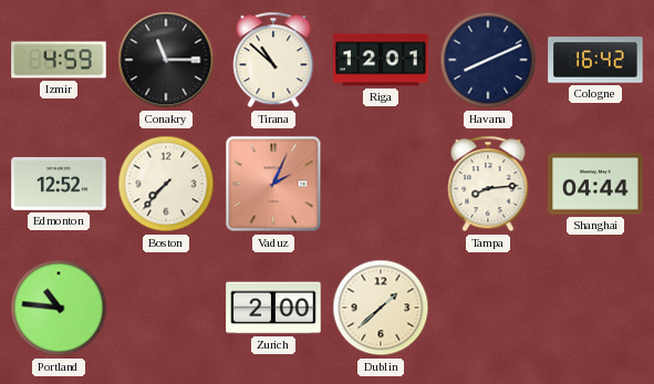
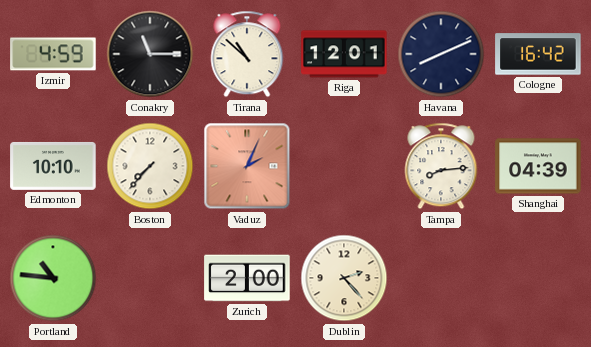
Edmonton: 12:52 -> 10:10
Shanghai: 04:44 -> 04:39
Dublin: 1:38 -> 2:23
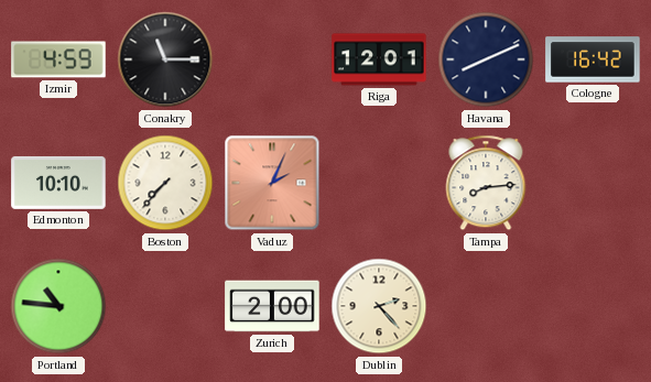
Tirana: 10:52 -> none
Shanghai: 04:39 -> none
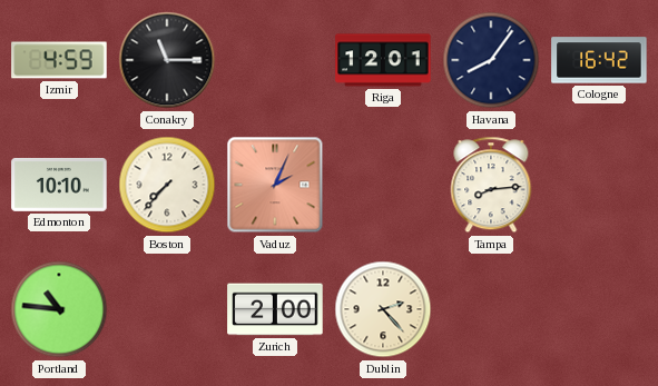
Havana: 8:11 -> 8:06
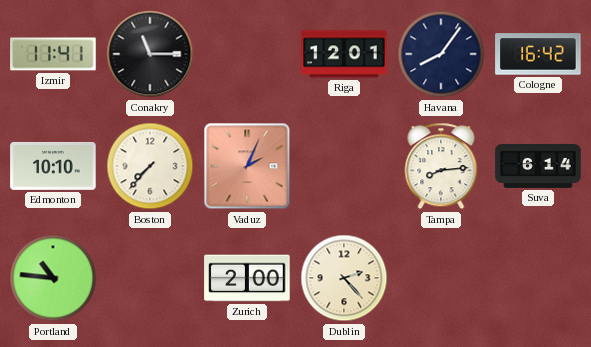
Izmir: 4:59 -> 11:41
Suva: none -> 6:14
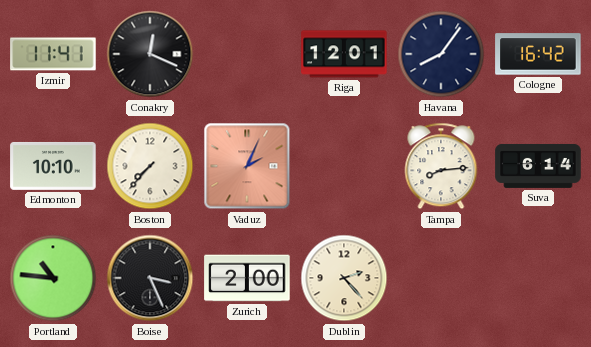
Conakry: 11:15 -> 12:19
Boise: none -> 3:26
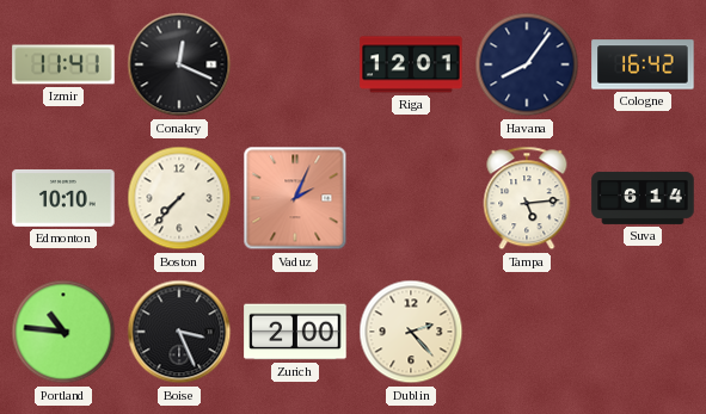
Tampa: 8:14 -> 5:14
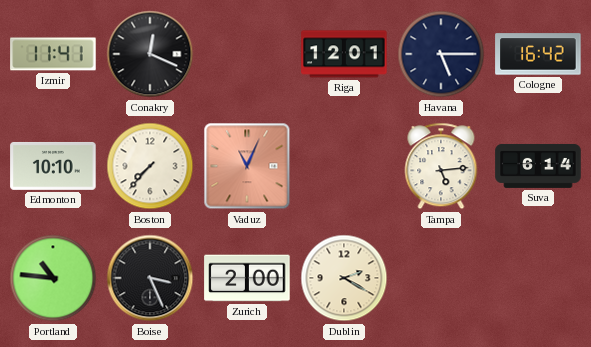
Havana: 8:06 -> 5:15
Vaduz: 2:04 -> 11:04
Dublin: 2:23 -> 2:20
